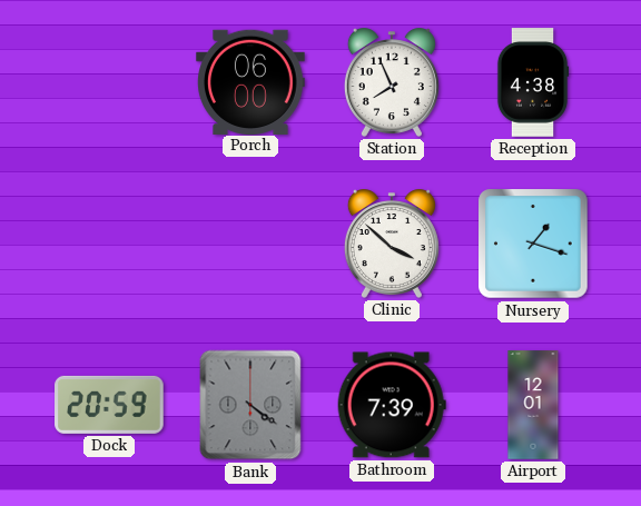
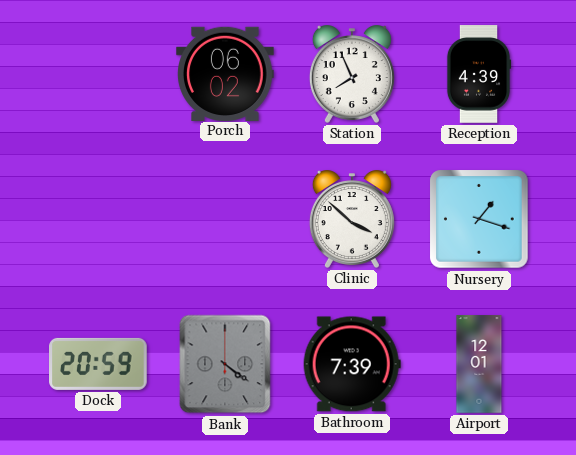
Porch: 06:00 -> 06:02
Reception: 4:38 -> 4:39
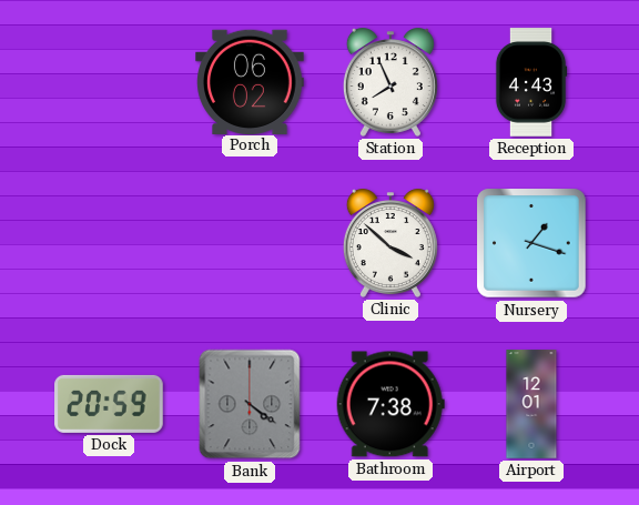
Reception: 4:39 -> 4:43
Bathroom: 7:39 -> 7:38
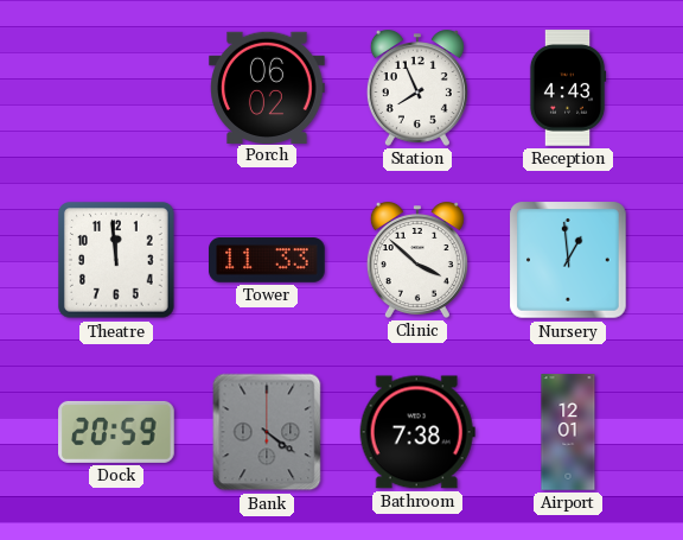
Theatre: none -> 11:59
Tower: none -> 11:33
Nursery: 1:18 -> 12:59
